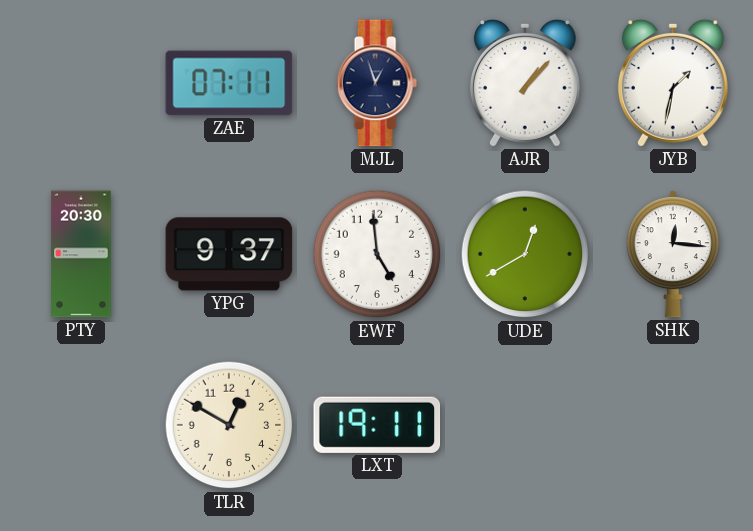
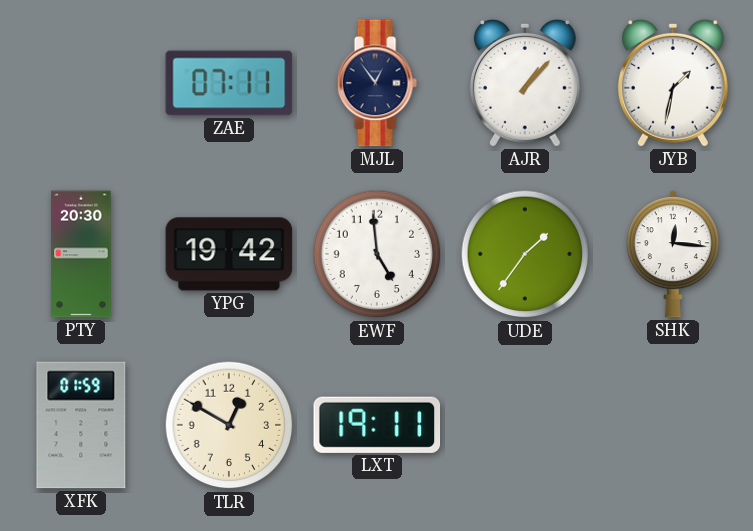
MJL: 12:57 -> 12:54
YPG: 9:37 -> 19:42
UDE: 12:40 -> 1:36
XFK: none -> 01:59
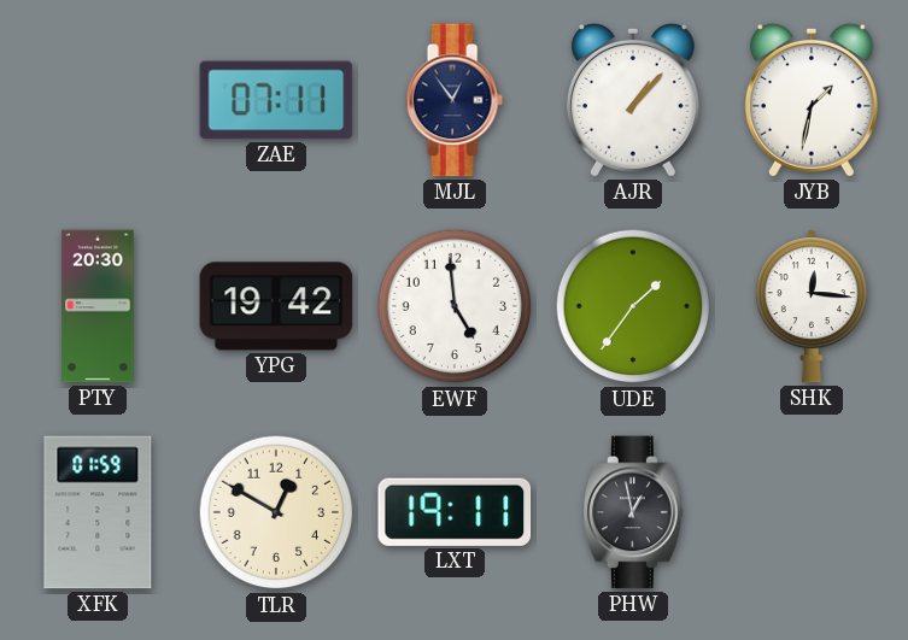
PHW: none -> 12:58
